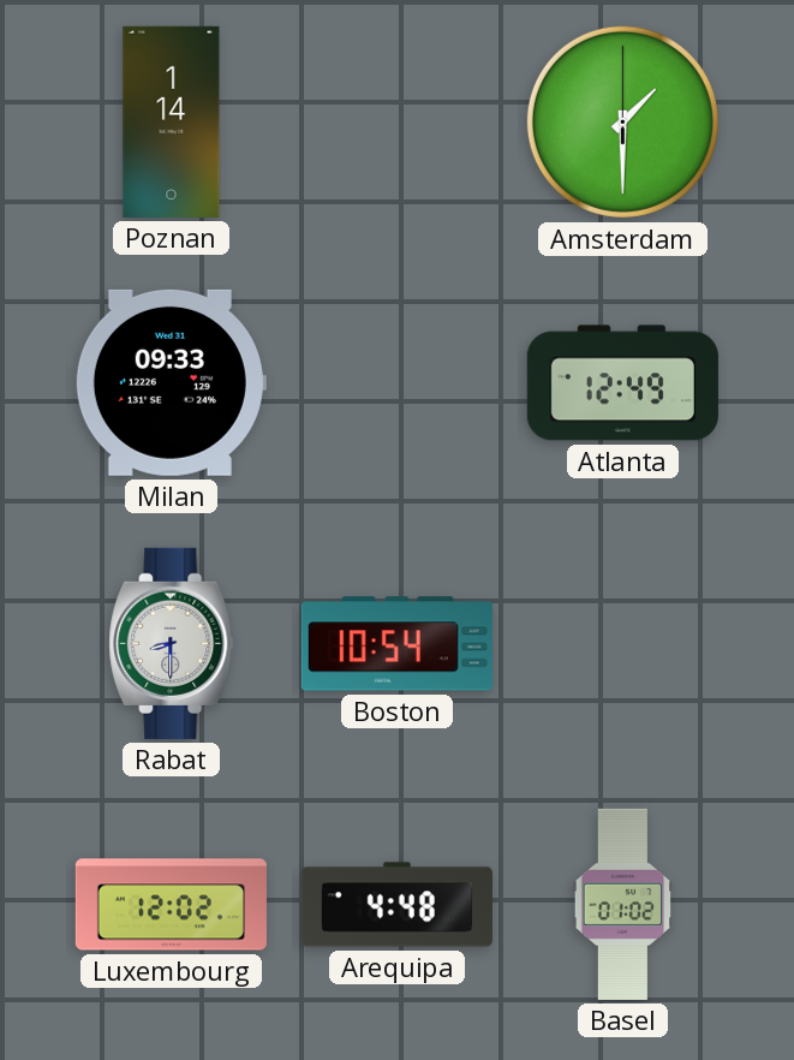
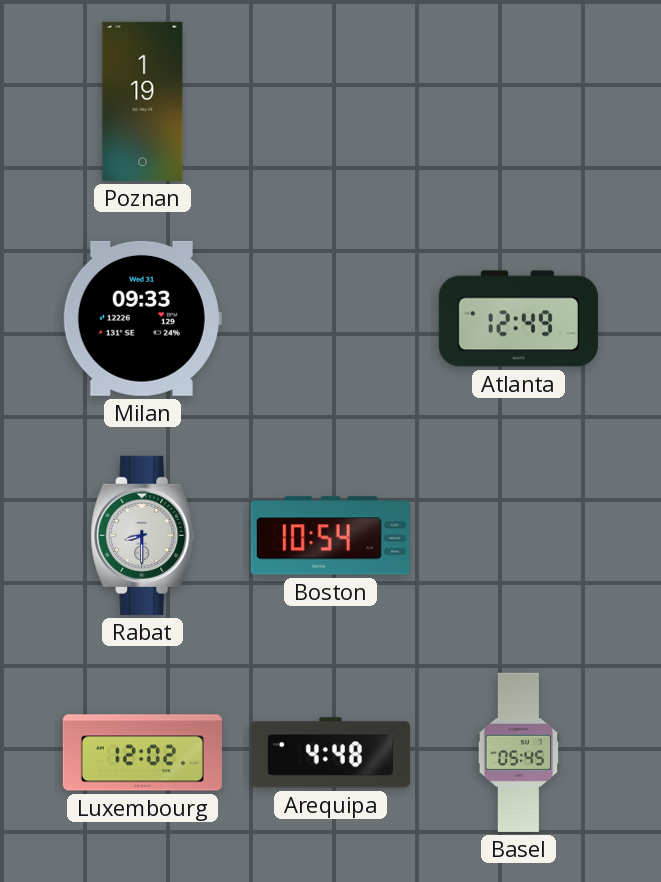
Poznan: 1:14 -> 1:19
Amsterdam: 1:30 -> none
Basel: 01:02 -> 05:45
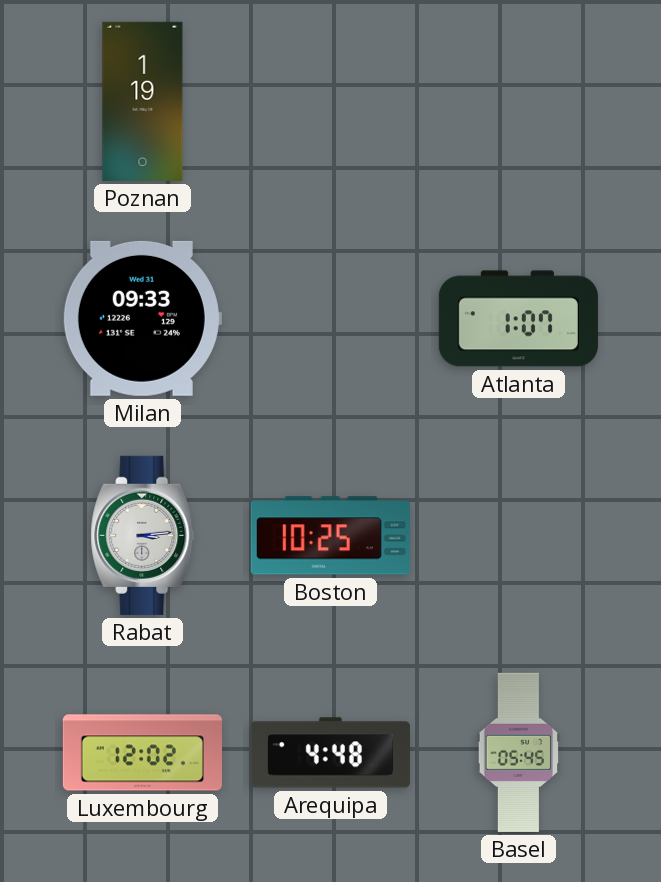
Atlanta: 12:49 -> 1:07
Rabat: 8:30 -> 3:14
Boston: 10:54 -> 10:25
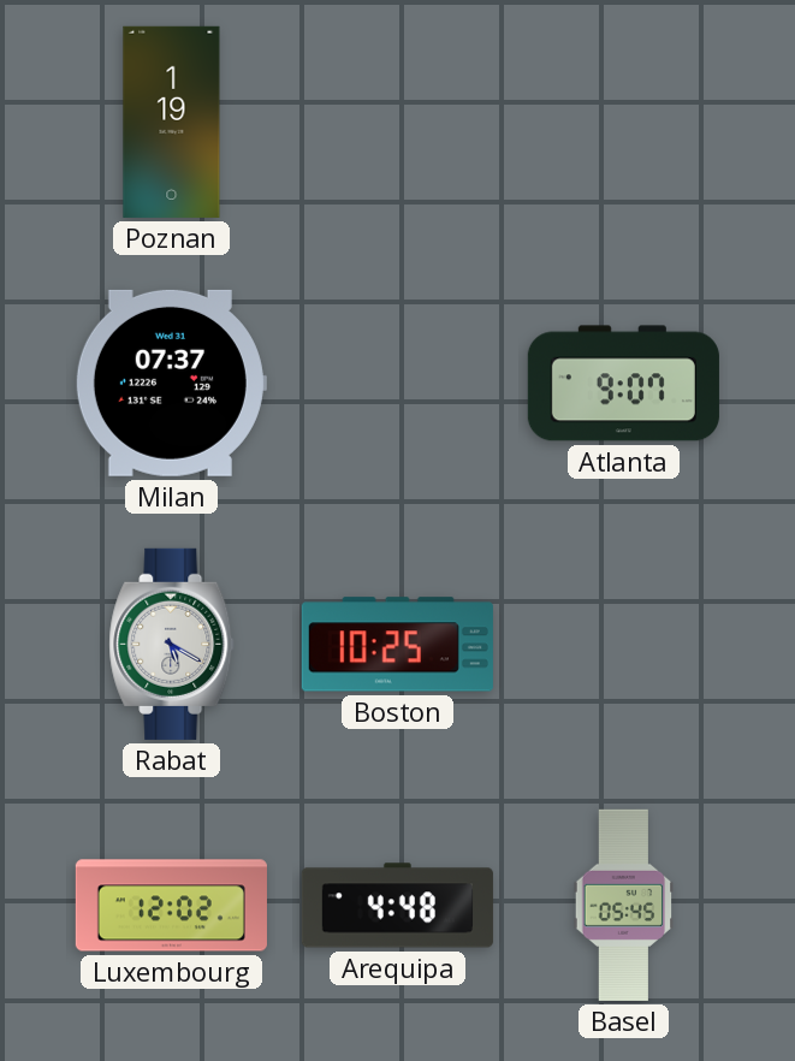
Milan: 09:33 -> 07:37
Atlanta: 1:07 -> 9:07
Rabat: 3:14 -> 5:20
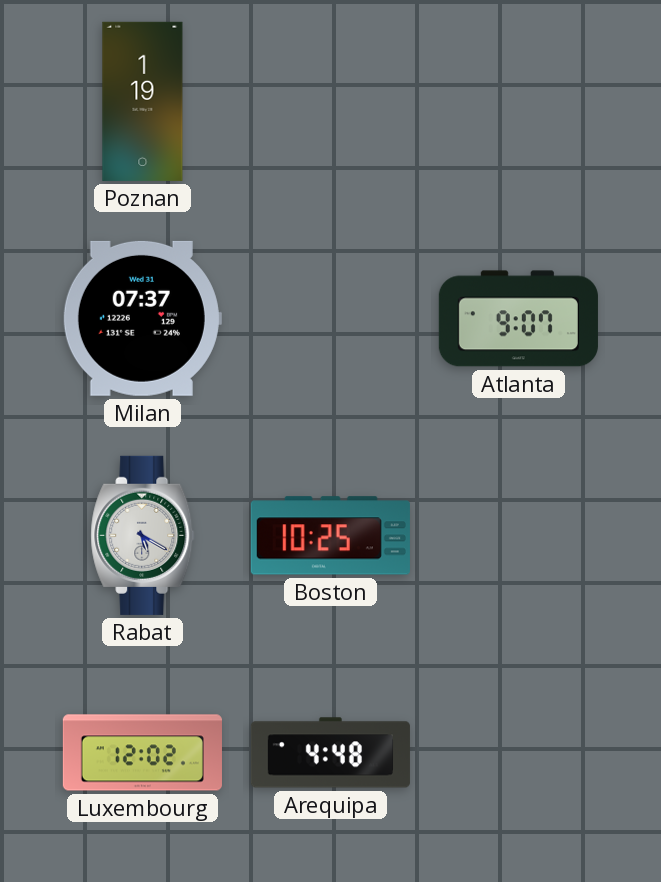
Basel: 05:45 -> none
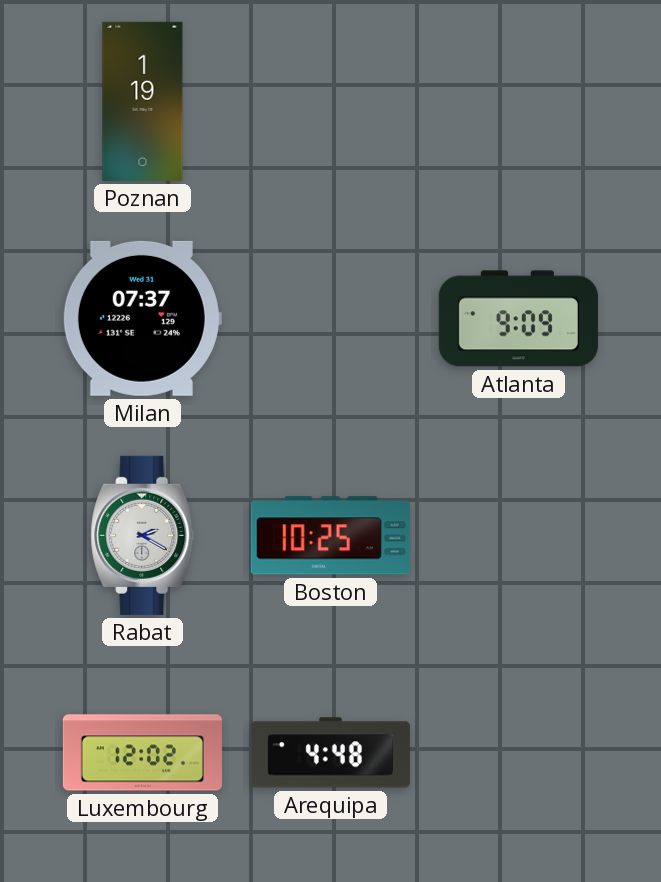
Atlanta: 9:07 -> 9:09
Rabat: 5:20 -> 2:20
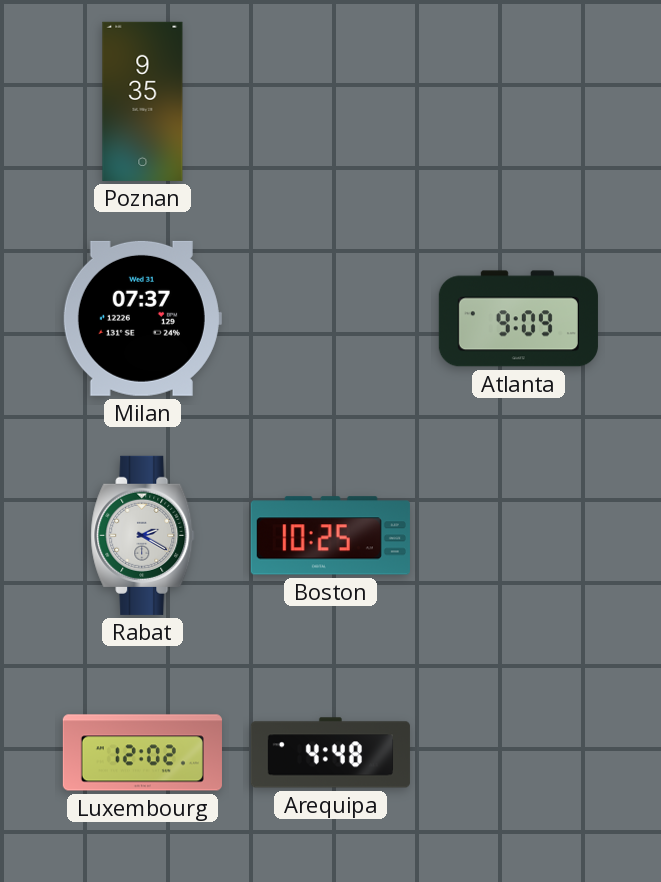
Poznan: 1:19 -> 9:35
